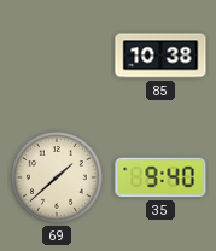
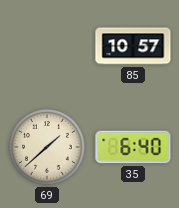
85: 10:38 -> 10:57
35: 9:40 -> 6:40
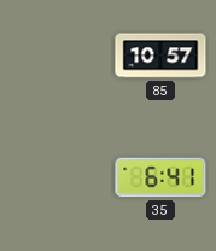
69: 1:38 -> none
35: 6:40 -> 6:41
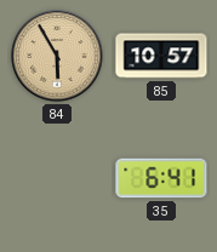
84: none -> 5:55
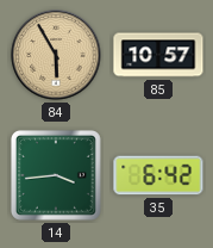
14: none -> 3:44
35: 6:41 -> 6:42
